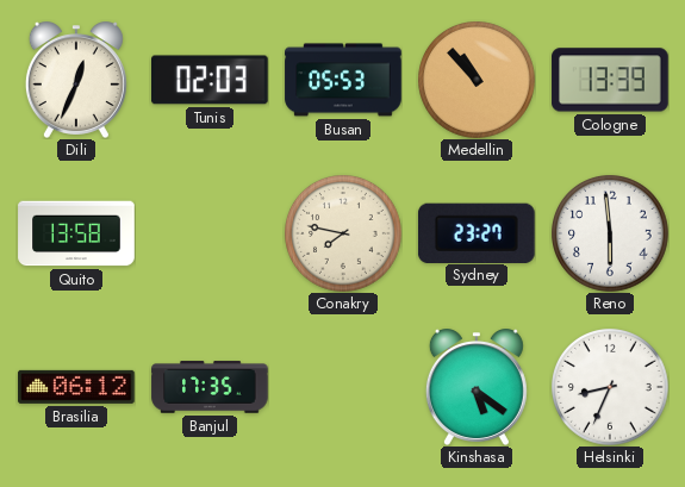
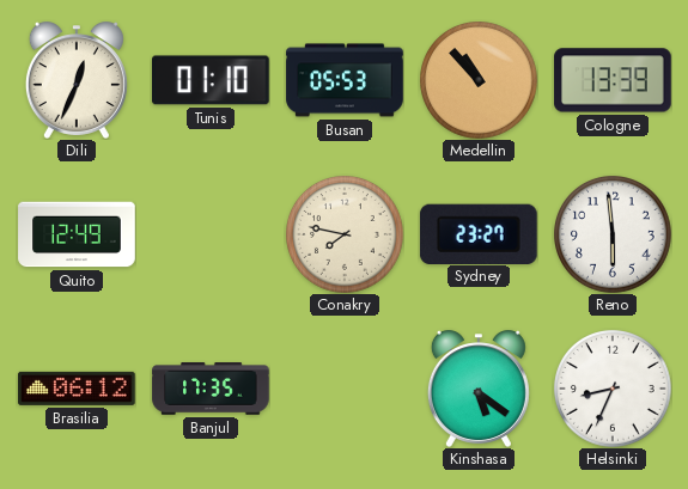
Tunis: 02:03 -> 01:10
Quito: 13:58 -> 12:49
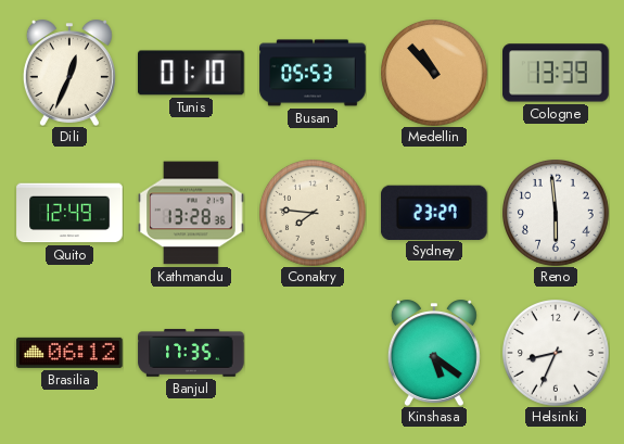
Kathmandu: none -> 13:28
Conakry: 7:47 -> 7:46
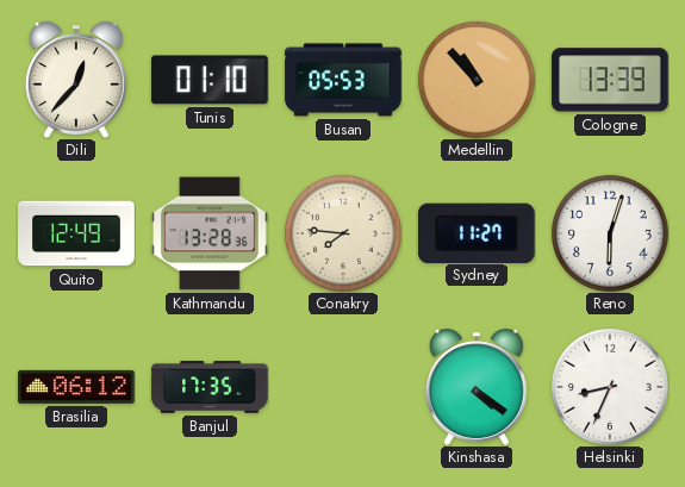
Dili: 12:34 -> 12:37
Sydney: 23:27 -> 11:27
Reno: 5:59 -> 6:03
Kinshasa: 5:21 -> 4:21
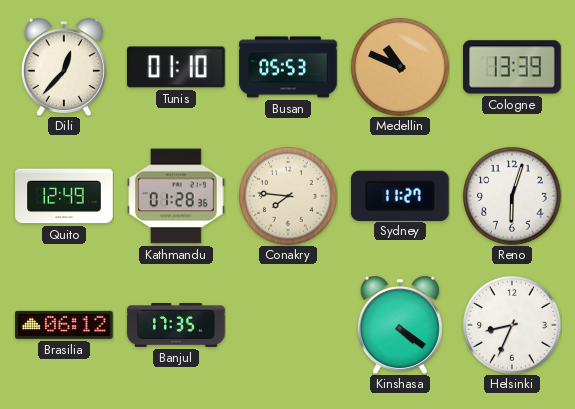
Medellin: 10:53 -> 10:49
Kathmandu: 13:28 -> 01:28
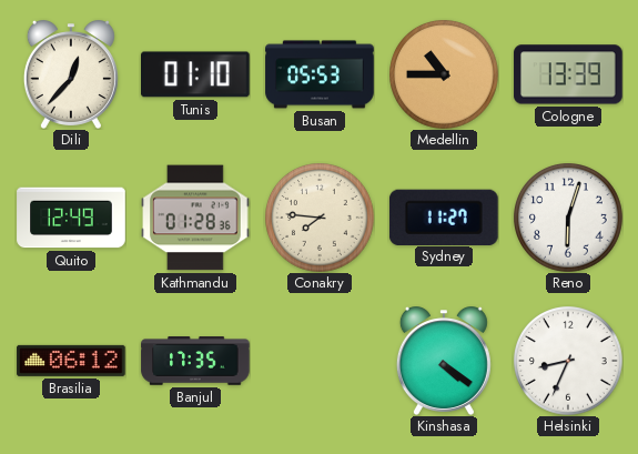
Medellin: 10:49 -> 10:45
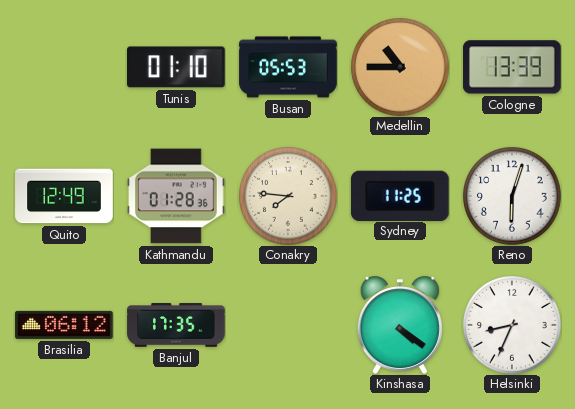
Dili: 12:37 -> none
Sydney: 11:27 -> 11:25
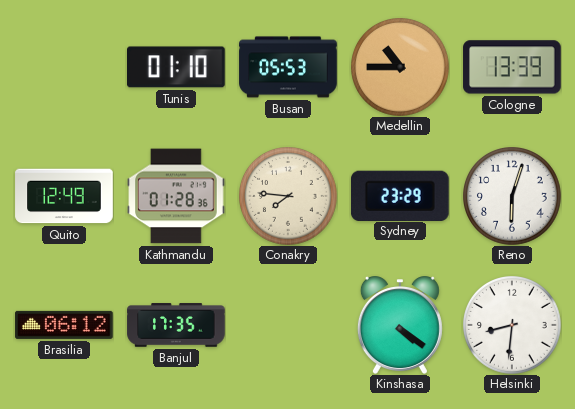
Sydney: 11:25 -> 23:29
Helsinki: 8:34 -> 8:31
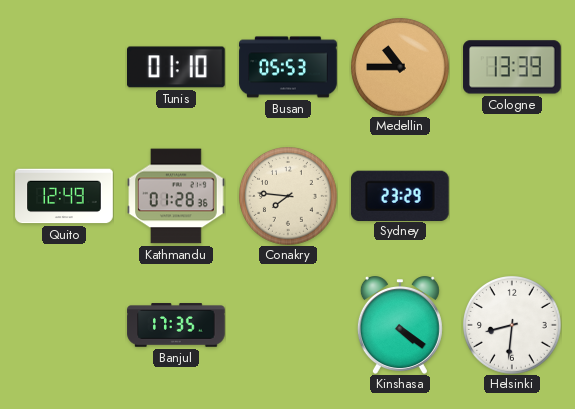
Reno: 6:03 -> none
Brasilia: 06:12 -> none
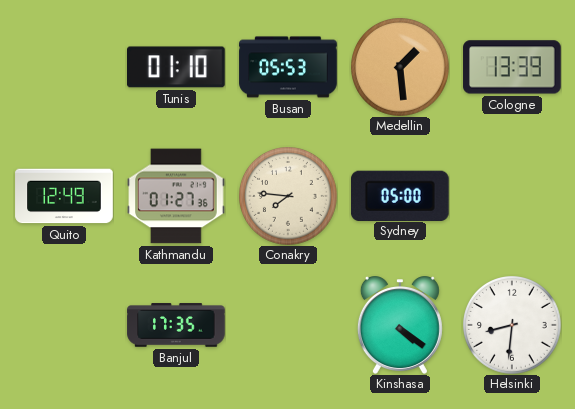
Medellin: 10:45 -> 1:29
Kathmandu: 01:28 -> 01:27
Sydney: 23:29 -> 05:00
